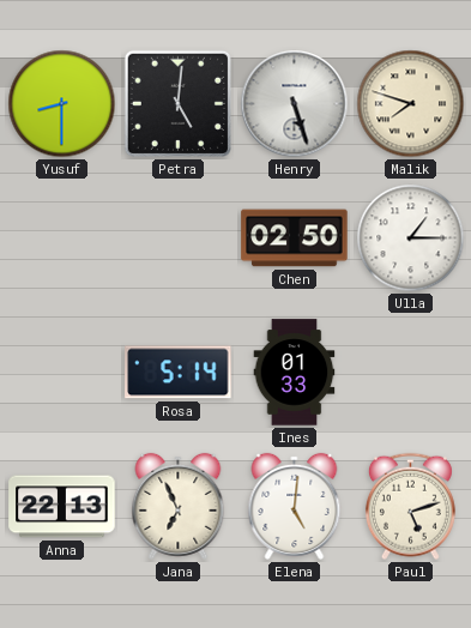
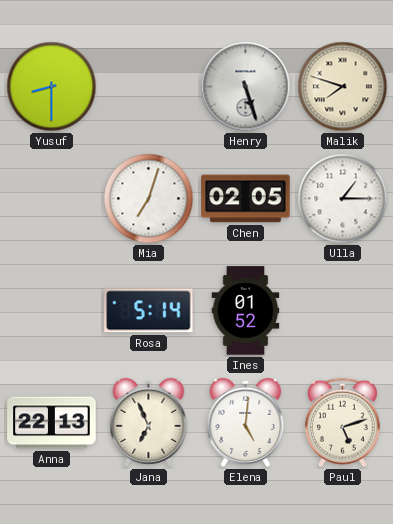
Petra: 5:01 -> none
Mia: none -> 7:03
Chen: 02:50 -> 02:05
Ines: 01:33 -> 01:52
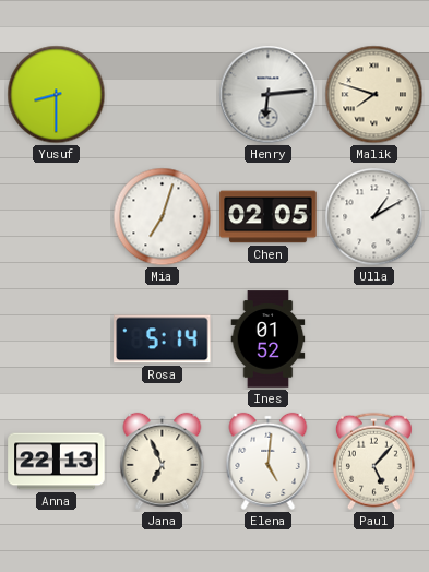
Henry: 5:27 -> 6:14
Ulla: 1:15 -> 1:10
Paul: 5:12 -> 5:07
